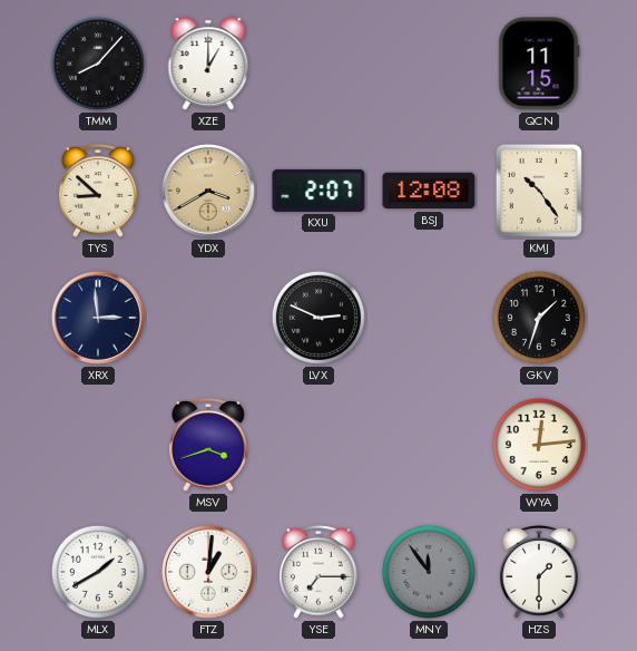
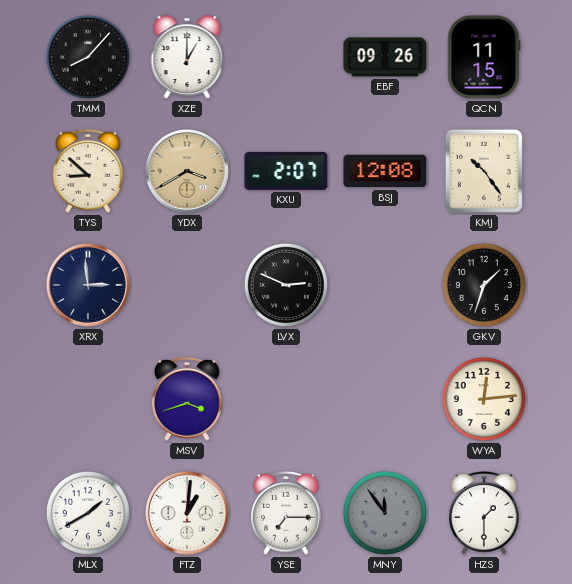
EBF: none -> 09:26
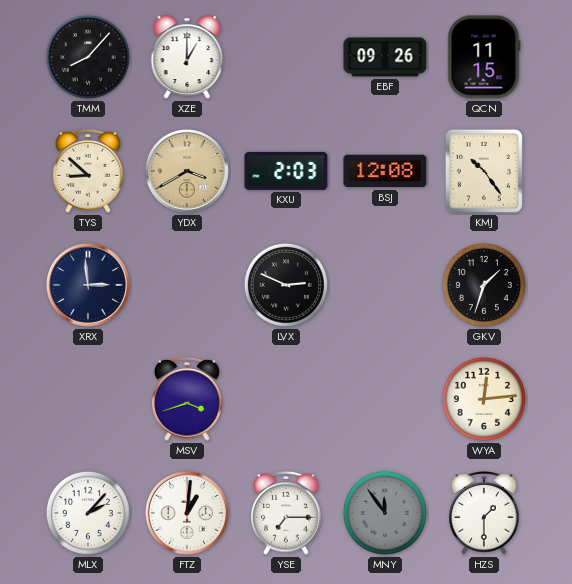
KXU: 2:07 -> 2:03
MLX: 1:40 -> 2:07
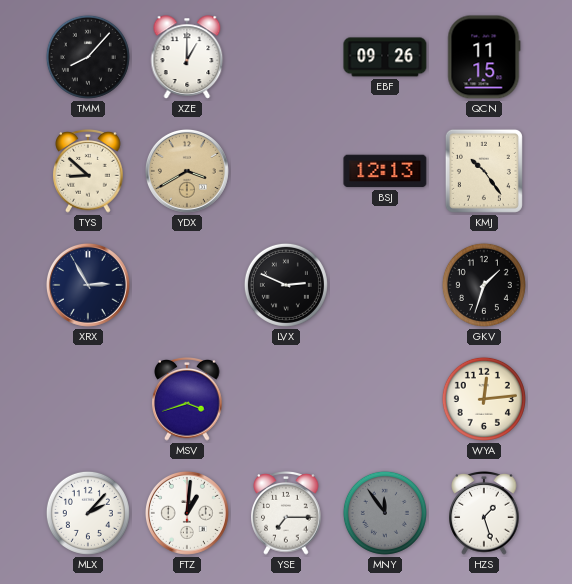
KXU: 2:03 -> none
BSJ: 12:08 -> 12:13
XRX: 2:59 -> 2:55
HZS: 1:30 -> 1:27
